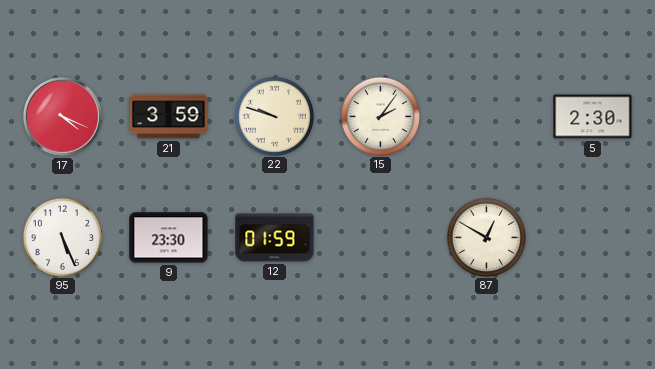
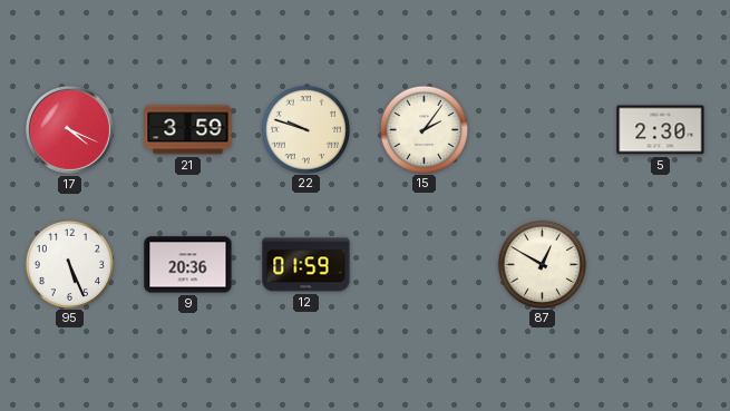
9: 23:30 -> 20:36
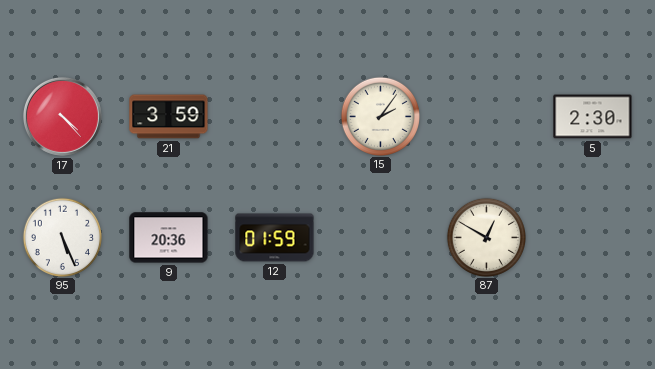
17: 4:19 -> 4:23
22: 9:48 -> none
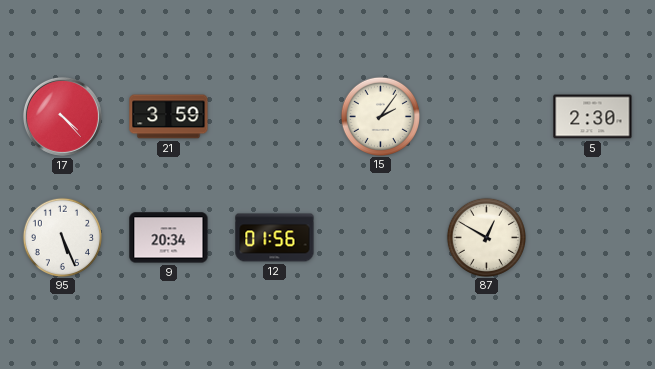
9: 20:36 -> 20:34
12: 01:59 -> 01:56
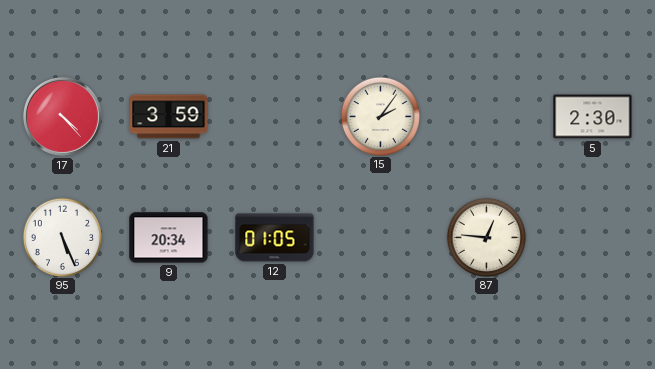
12: 01:56 -> 01:05
87: 12:50 -> 12:46
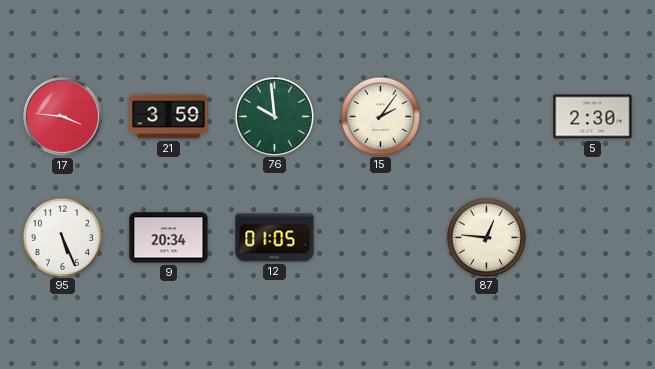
17: 4:23 -> 3:46
76: none -> 9:59
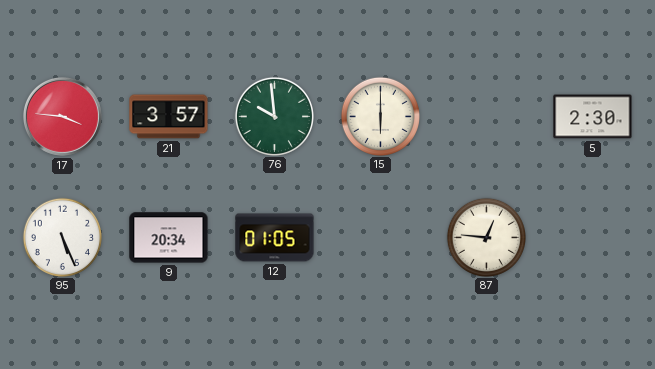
21: 3:59 -> 3:57
15: 2:06 -> 6:00
